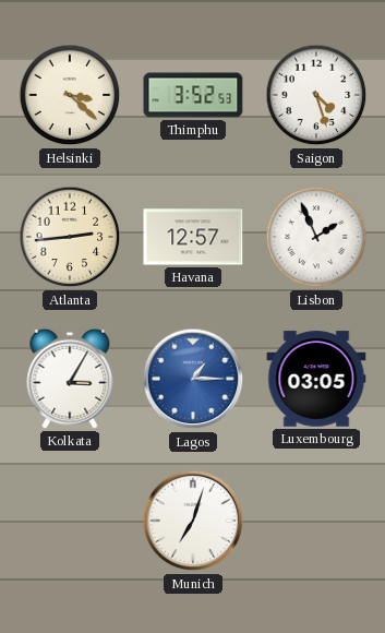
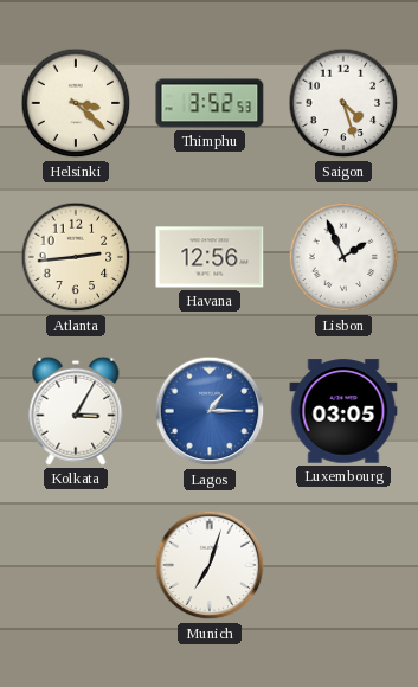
Havana: 12:57 -> 12:56
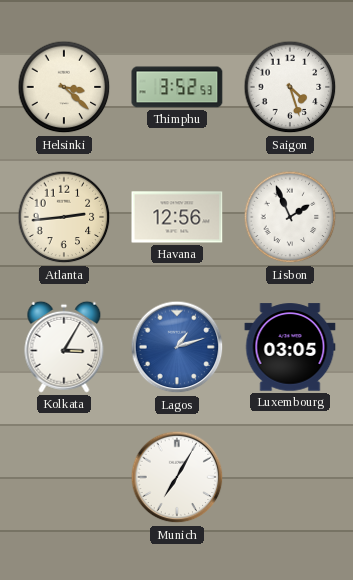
Lagos: 1:15 -> 1:12
Munich: 7:03 -> 7:05
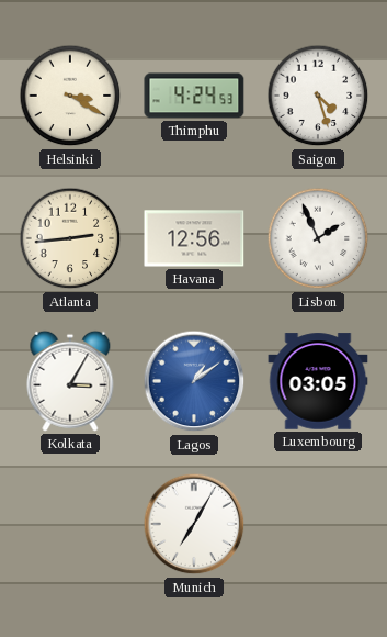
Helsinki: 3:22 -> 3:20
Thimphu: 3:52 -> 4:24
Lagos: 1:12 -> 1:09
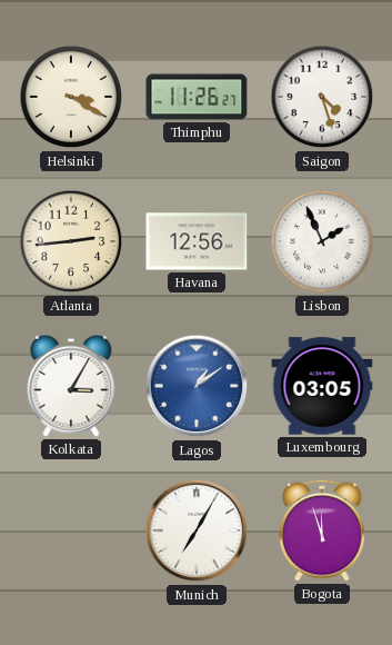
Thimphu: 4:24 -> 11:26
Bogota: none -> 11:57
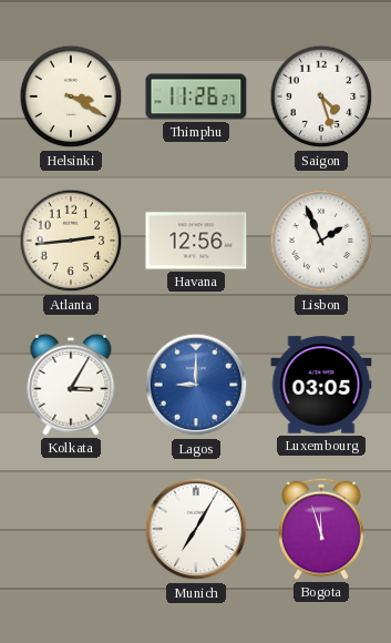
Lagos: 1:09 -> 9:00
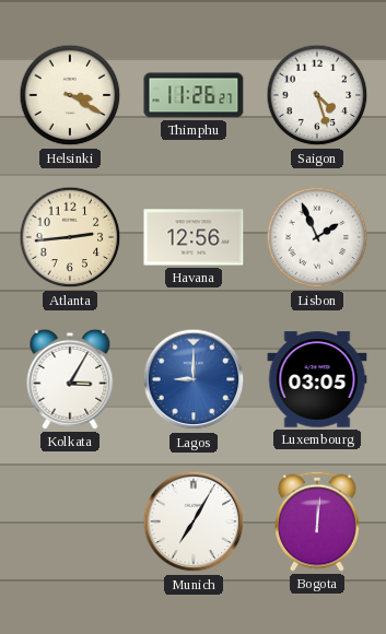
Bogota: 11:57 -> 12:01
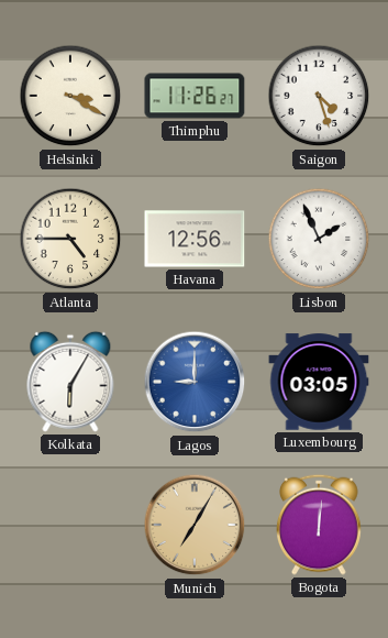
Atlanta: 2:44 -> 4:45
Kolkata: 3:05 -> 6:05
Munich dial: white -> champagne
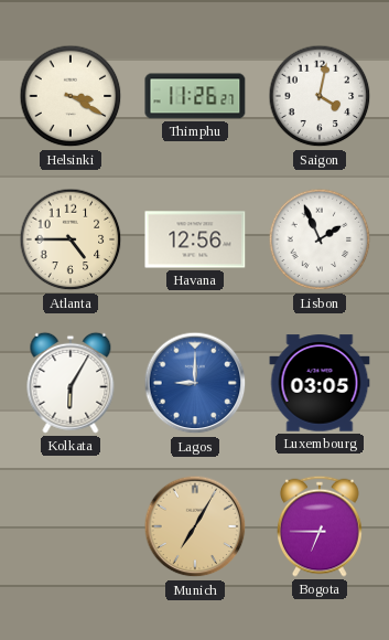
Saigon: 4:27 -> 4:02
Bogota: 12:01 -> 6:45
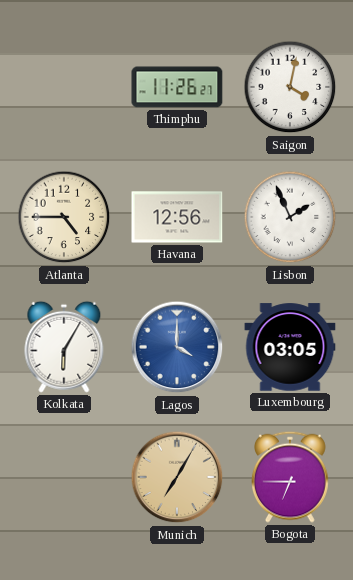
Helsinki: 3:20 -> none
Lagos: 9:00 -> 4:00
